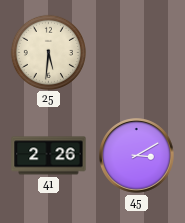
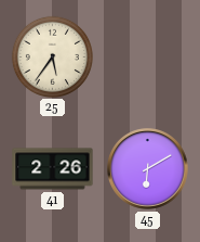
25: 5:31 -> 5:36
45: 3:10 -> 6:10
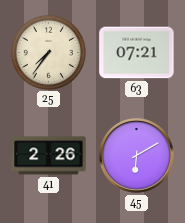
25: 5:36 -> 7:36
63: none -> 07:21
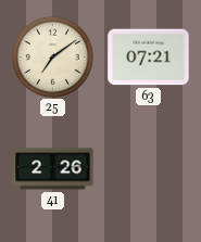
25: 7:36 -> 7:09
45: 6:10 -> none
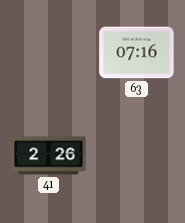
25: 7:09 -> none
63: 07:21 -> 07:16
